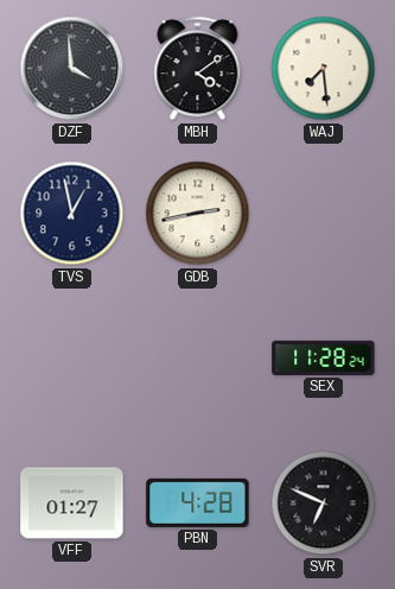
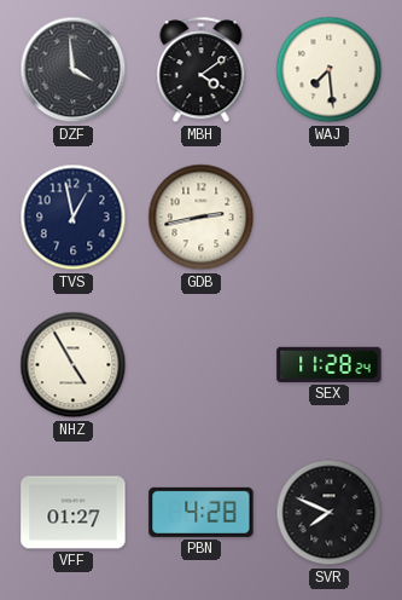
NHZ: none -> 4:55
SVR: 6:49 -> 7:49
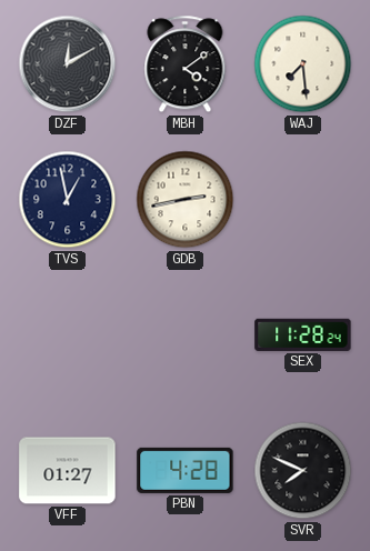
DZF: 3:59 -> 12:10
NHZ: 4:55 -> none
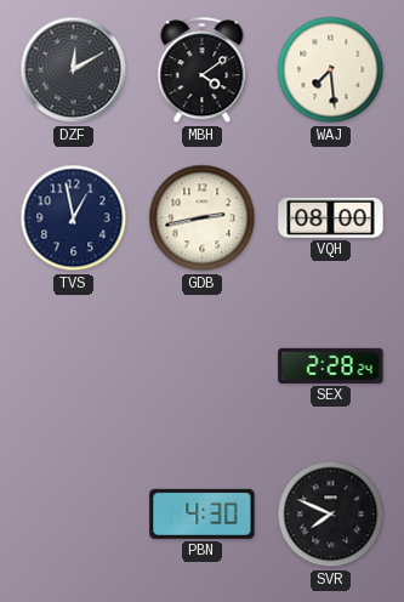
VQH: none -> 08:00
SEX: 11:28 -> 2:28
VFF: 01:27 -> none
PBN: 4:28 -> 4:30
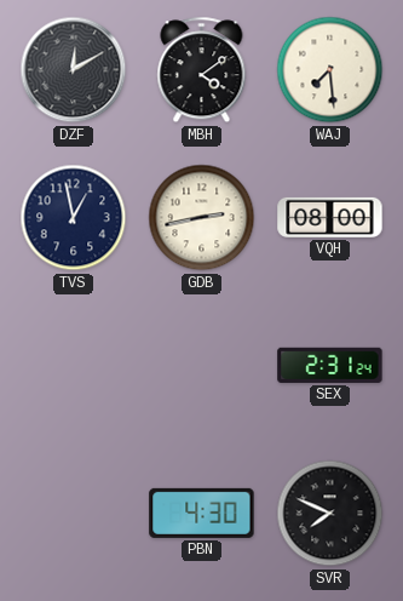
SEX: 2:28 -> 2:31
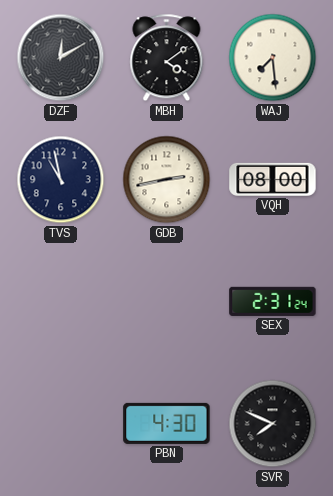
TVS: 12:58 -> 10:58
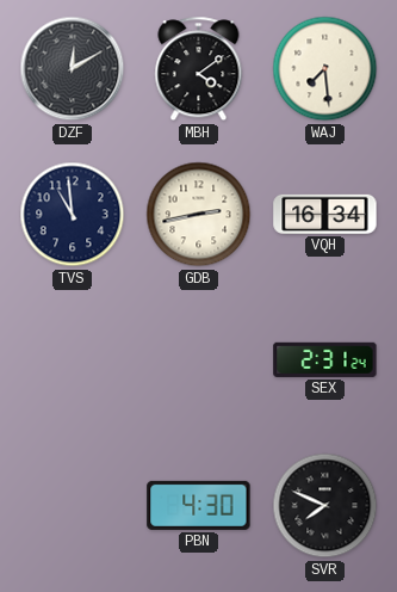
TVS: 10:58 -> 10:59
VQH: 08:00 -> 16:34
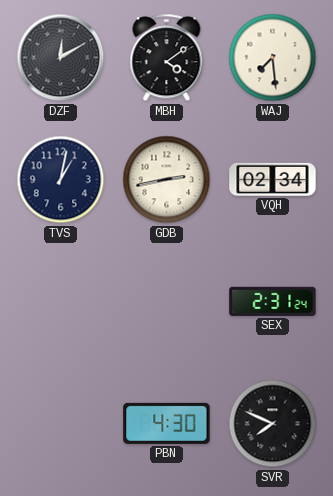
TVS: 10:59 -> 1:02
VQH: 16:34 -> 02:34
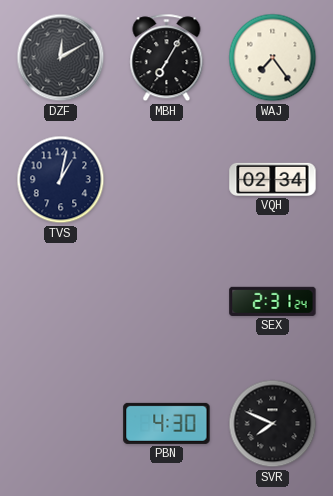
MBH: 4:09 -> 7:05
WAJ: 7:29 -> 7:24
GDB: 2:43 -> none
